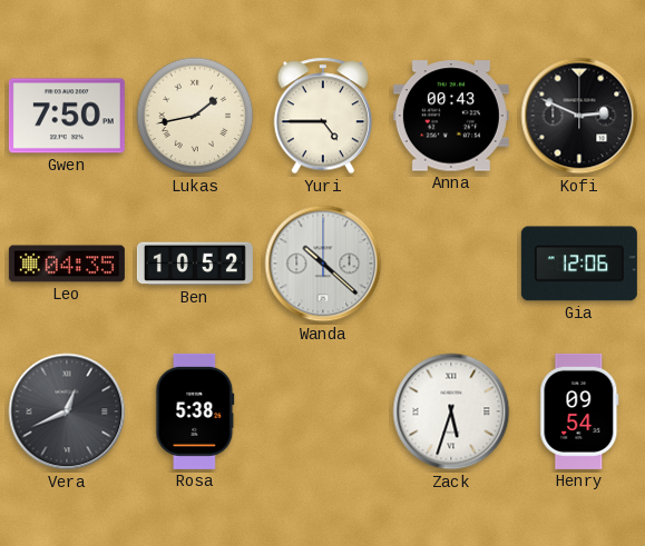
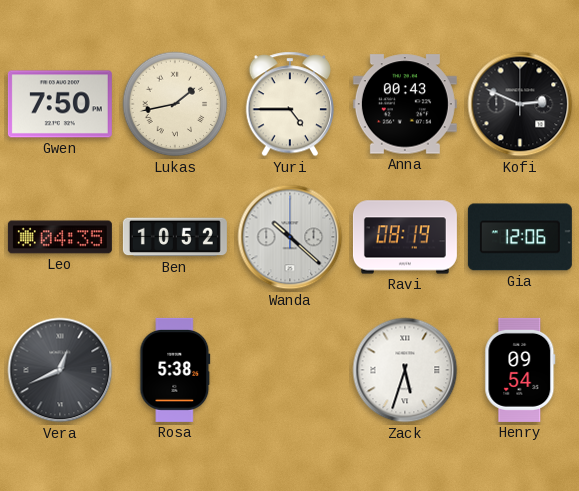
Ravi: none -> 08:19
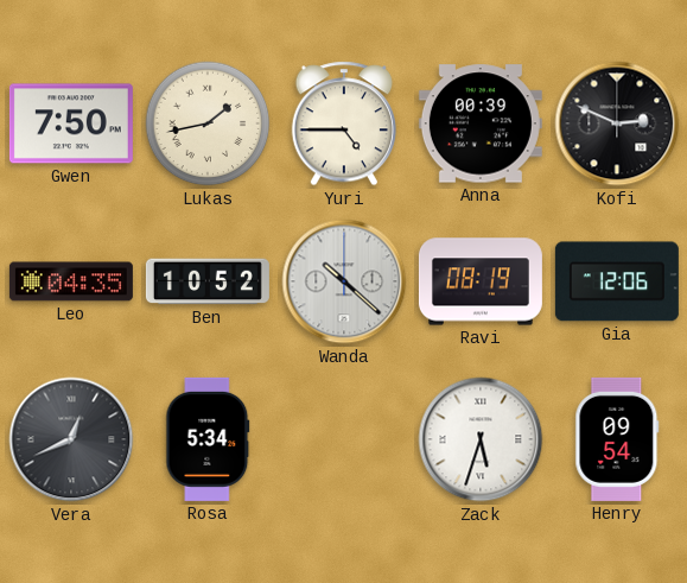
Anna: 00:43 -> 00:39
Rosa: 5:38 -> 5:34
